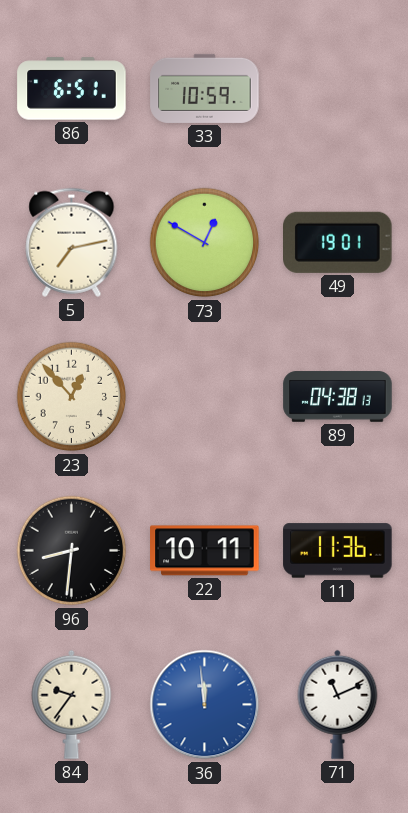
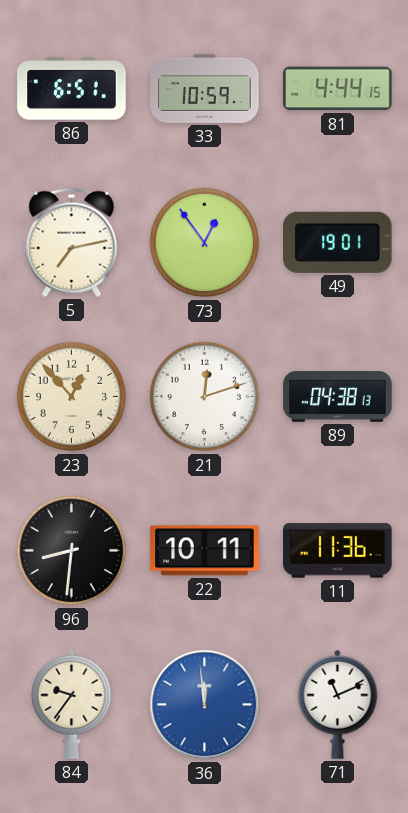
81: none -> 4:44
73: 12:50 -> 12:54
21: none -> 12:12
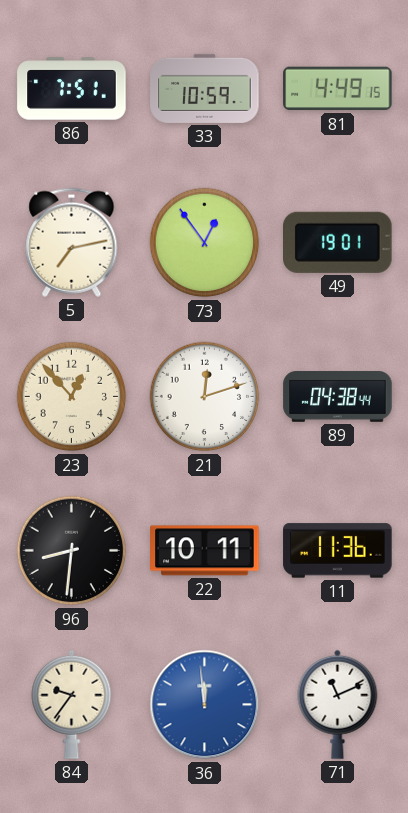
86: 6:51 -> 7:51
81: 4:44 -> 4:49
89: 04:38:13 -> 04:38:44
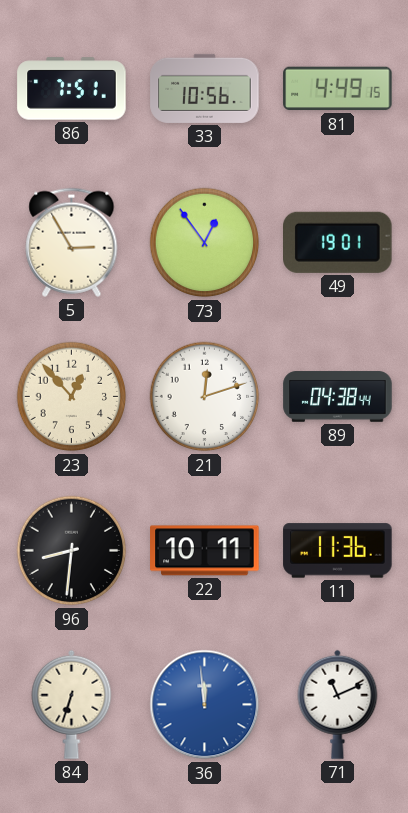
33: 10:59 -> 10:56
5: 7:13 -> 2:55
84: 9:36 -> 6:33
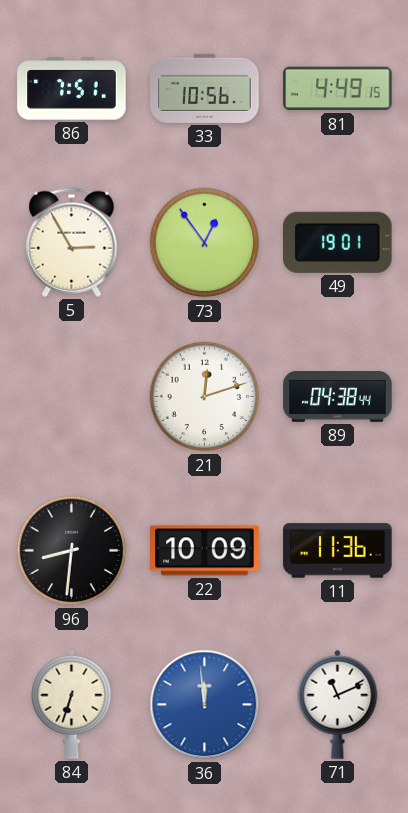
23: 12:53 -> none
22: 10:11 -> 10:09
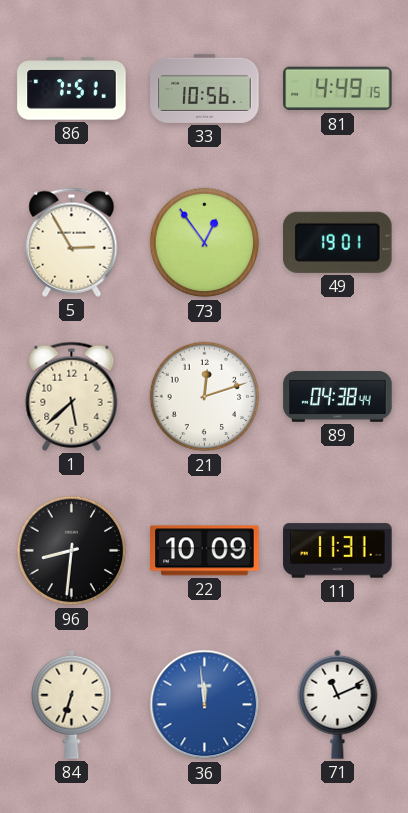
1: none -> 5:38
11: 11:36 -> 11:31
